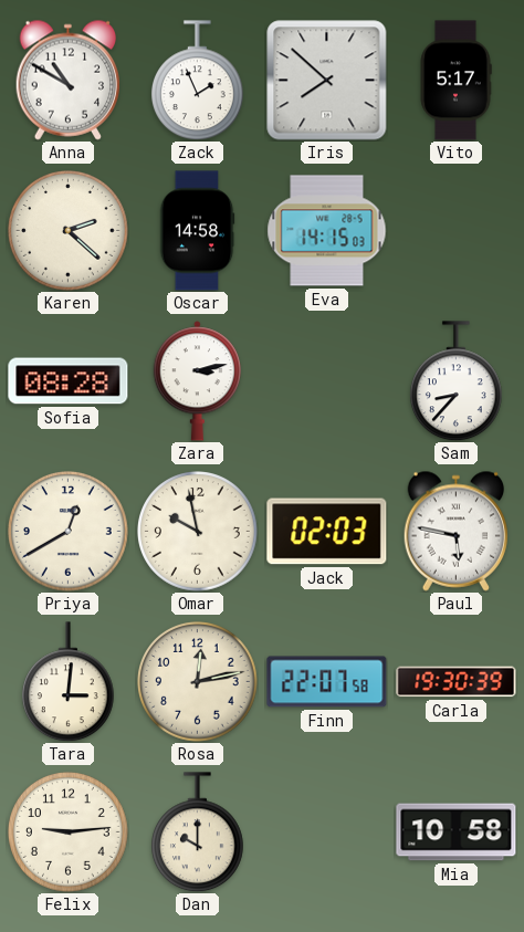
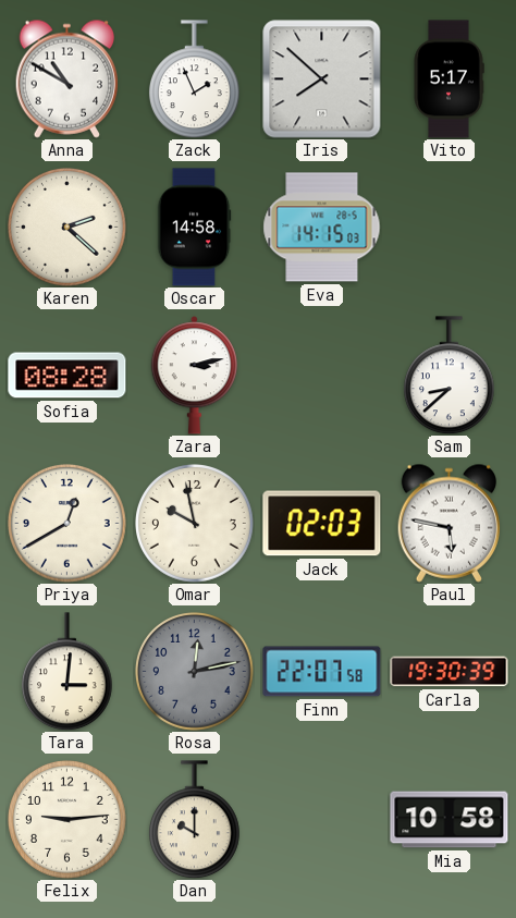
Sam: 8:37 -> 8:38
Rosa dial: cream -> grey
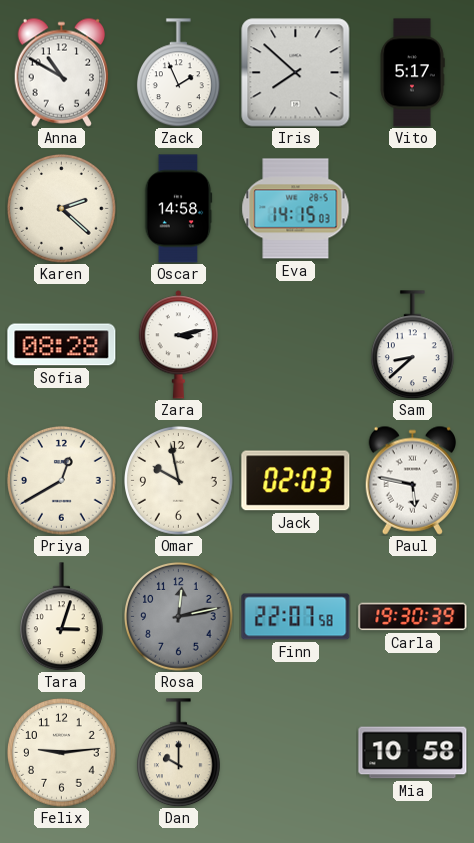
Tara: 3:01 -> 3:03
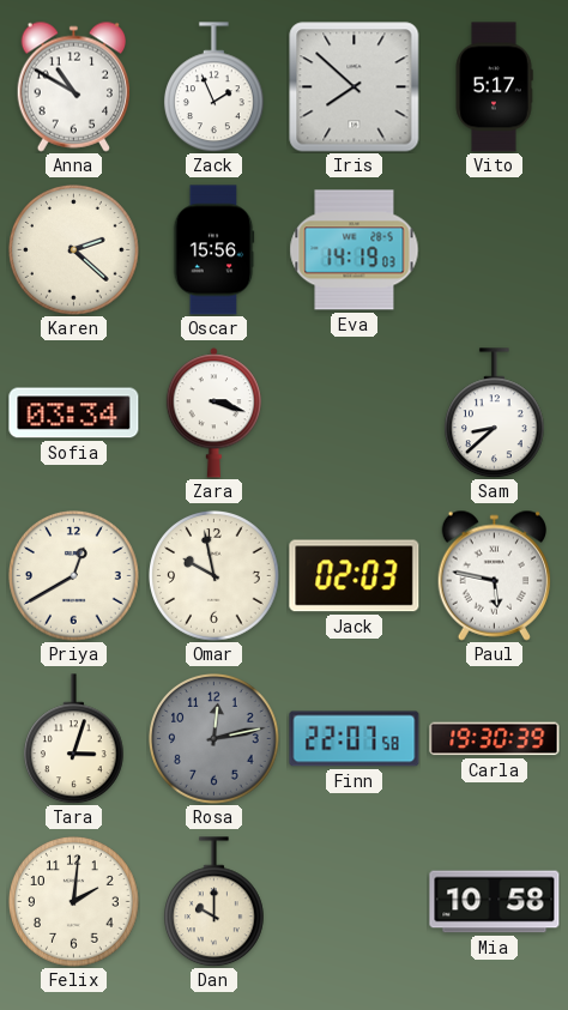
Oscar: 14:58 -> 15:56
Eva: 14:15 -> 14:19
Sofia: 08:28 -> 03:34
Zara: 3:13 -> 3:18
Felix: 9:14 -> 2:01
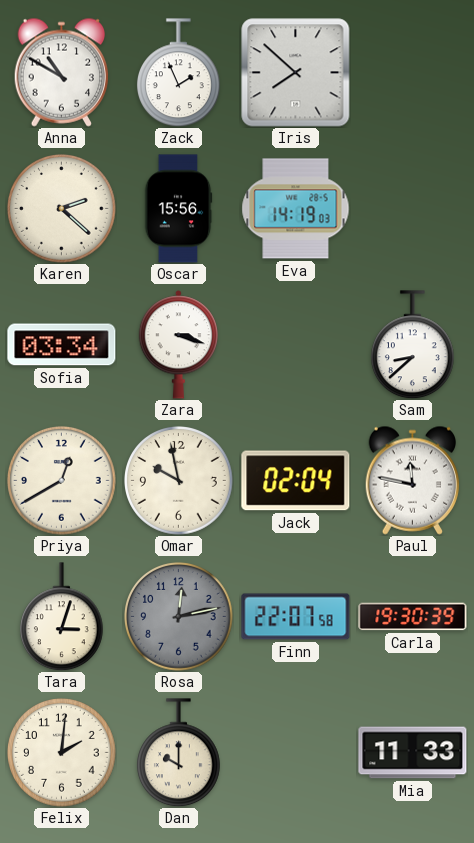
Vito: 5:17 -> none
Jack: 02:03 -> 02:04
Paul: 5:47 -> 11:47
Mia: 10:58 -> 11:33
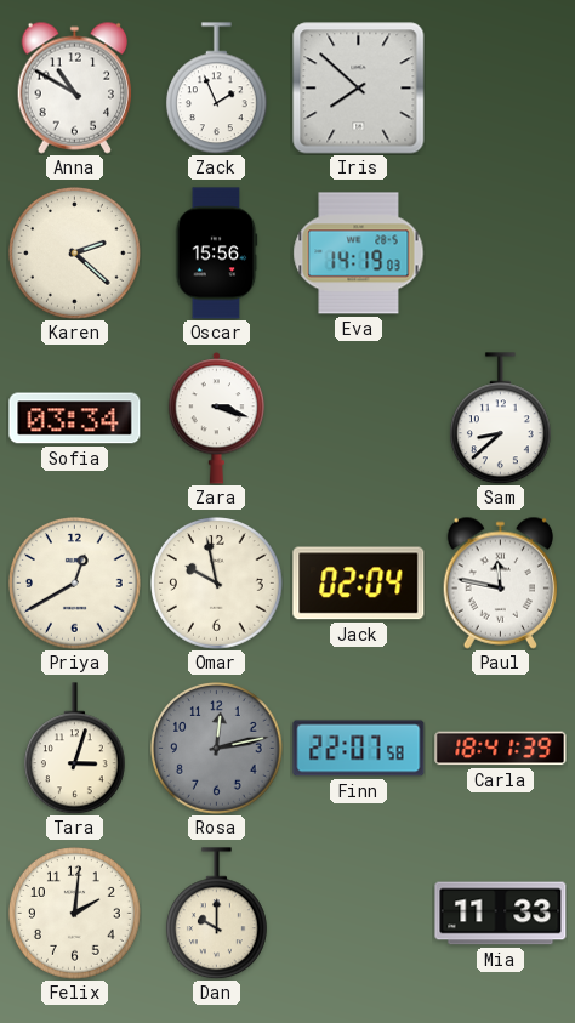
Carla: 19:30 -> 18:41
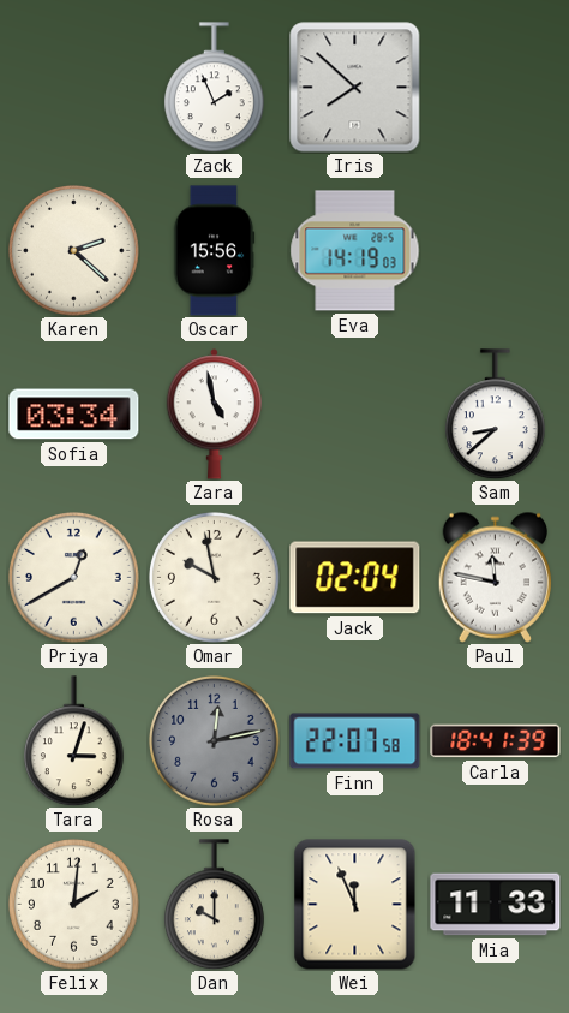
Anna: 10:50 -> none
Zara: 3:18 -> 4:58
Wei: none -> 11:56
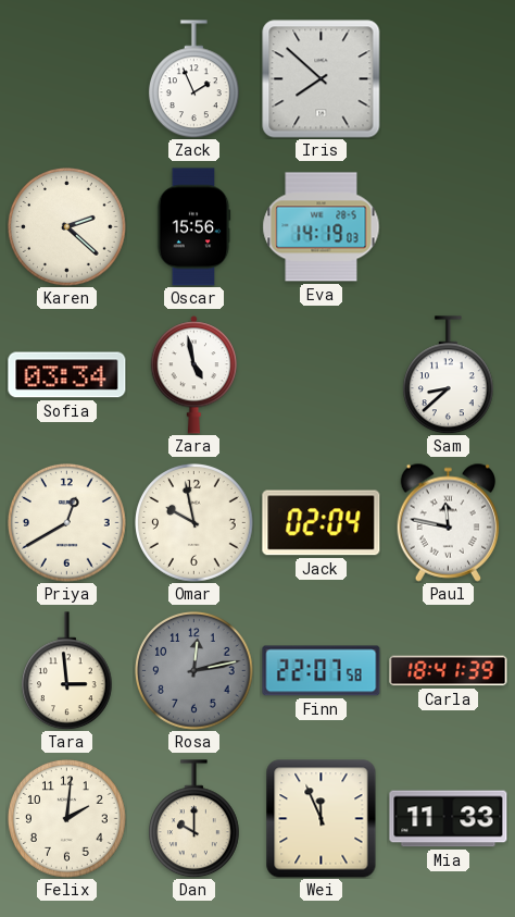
Tara: 3:03 -> 2:59
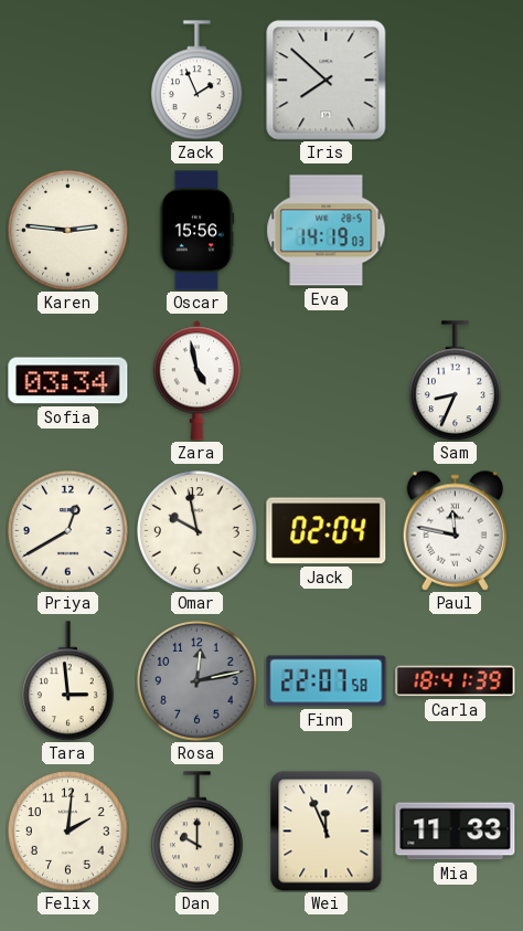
Karen: 2:22 -> 2:46
Sam: 8:38 -> 8:34
